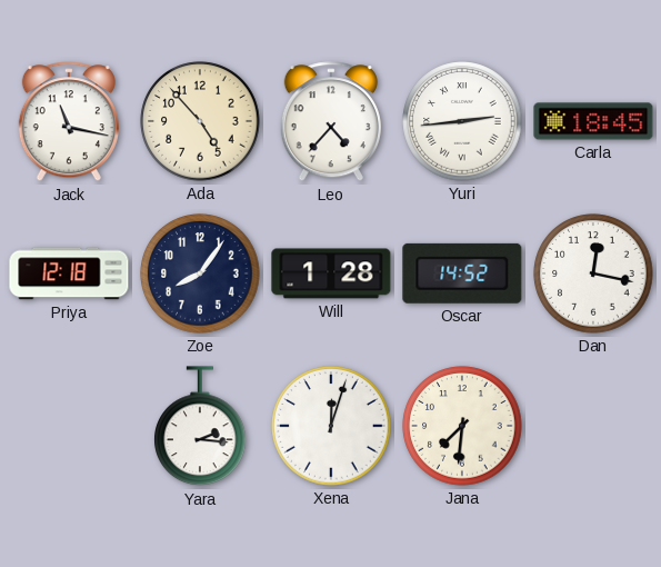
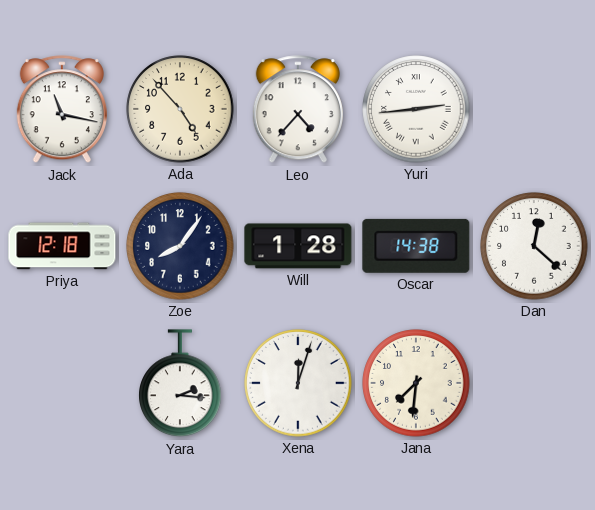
Carla: 18:45 -> none
Oscar: 14:52 -> 14:38
Dan: 12:17 -> 12:22
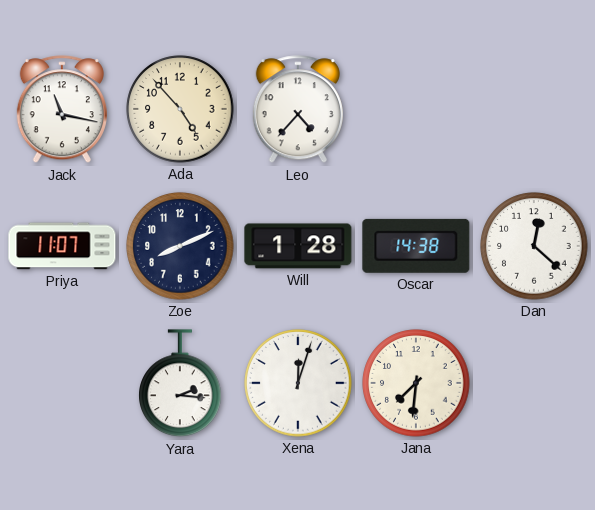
Yuri: 2:44 -> none
Priya: 12:18 -> 11:07
Zoe: 8:06 -> 8:11
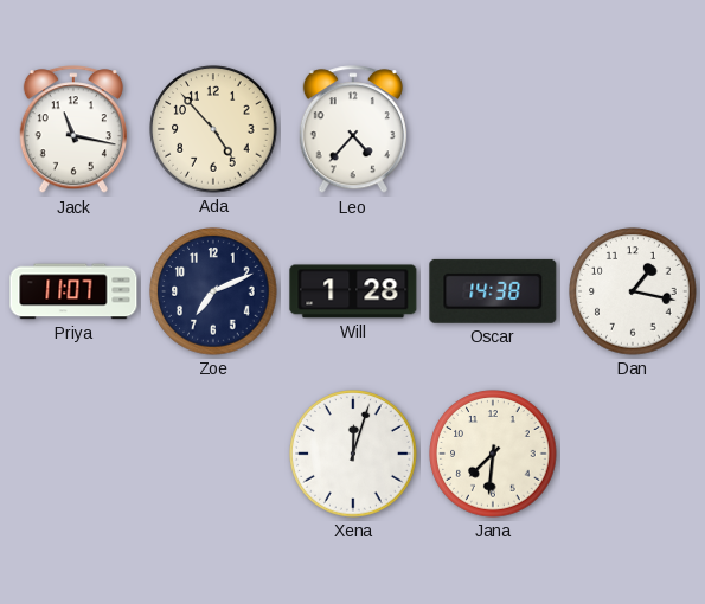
Zoe: 8:11 -> 7:11
Dan: 12:22 -> 1:17
Yara: 2:16 -> none
